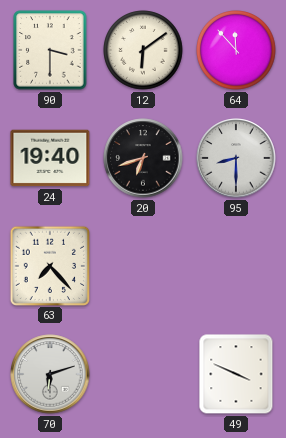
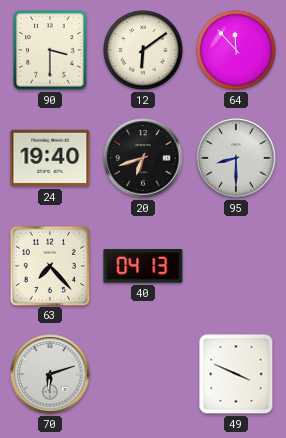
40: none -> 04:13
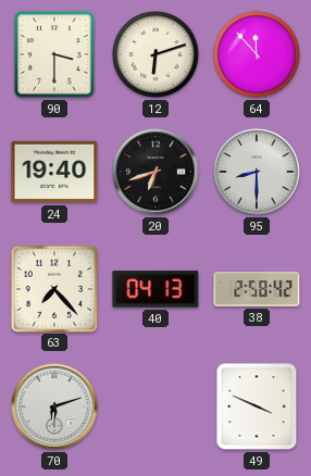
12: 6:09 -> 6:12
38: none -> 2:58
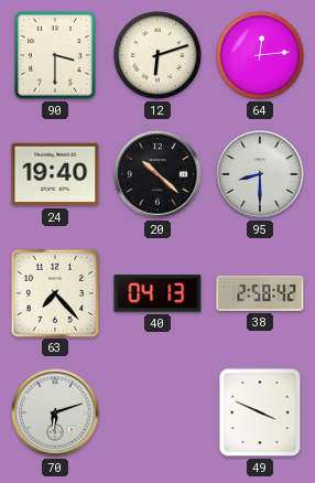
64: 11:53 -> 12:14
20: 6:42 -> 10:22
